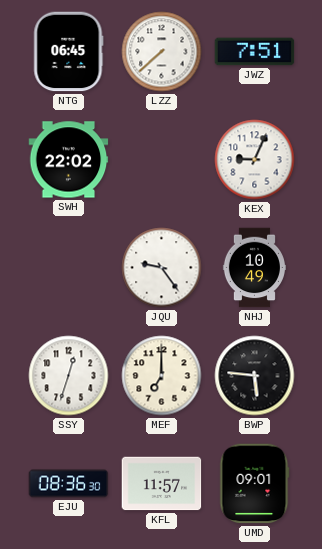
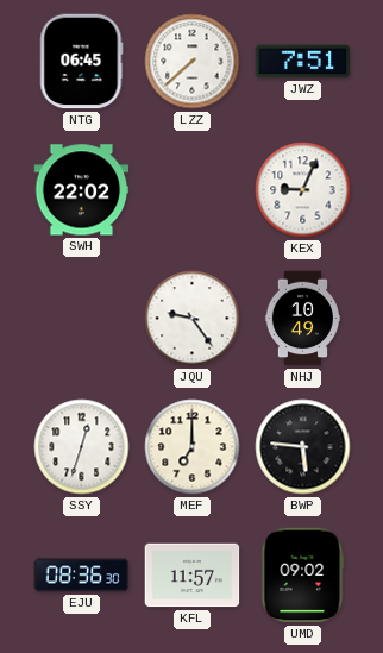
UMD: 09:01 -> 09:02
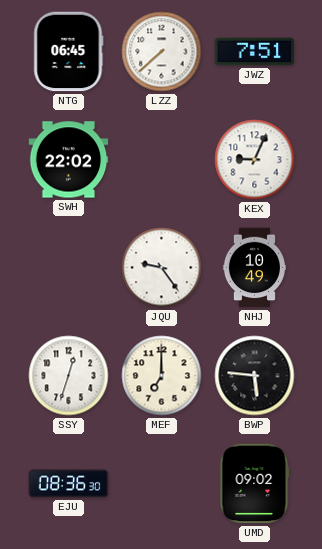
KFL: 11:57 -> none
